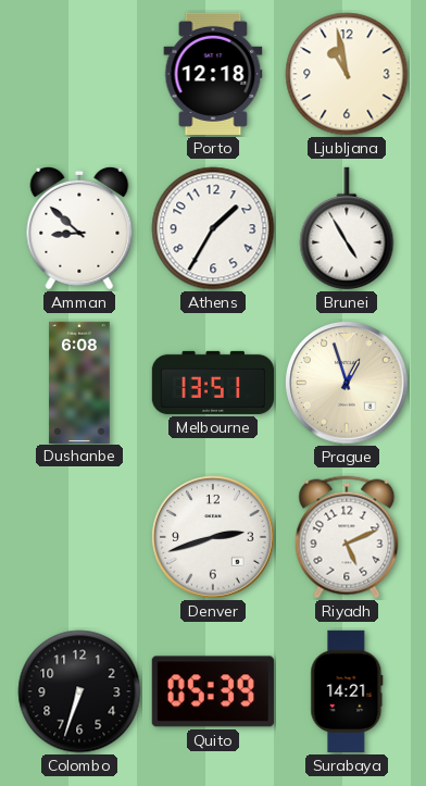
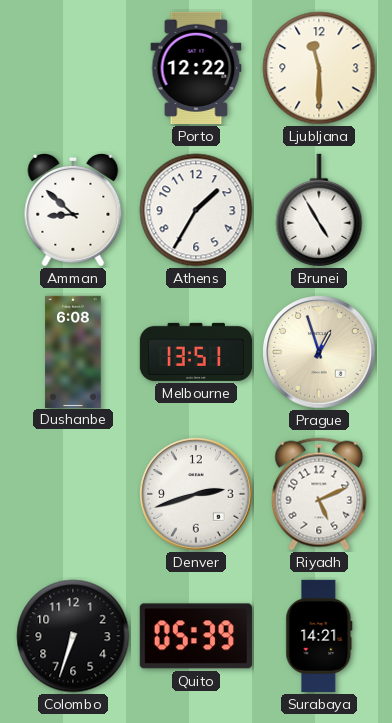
Porto: 12:18 -> 12:22
Ljubljana: 10:58 -> 11:30
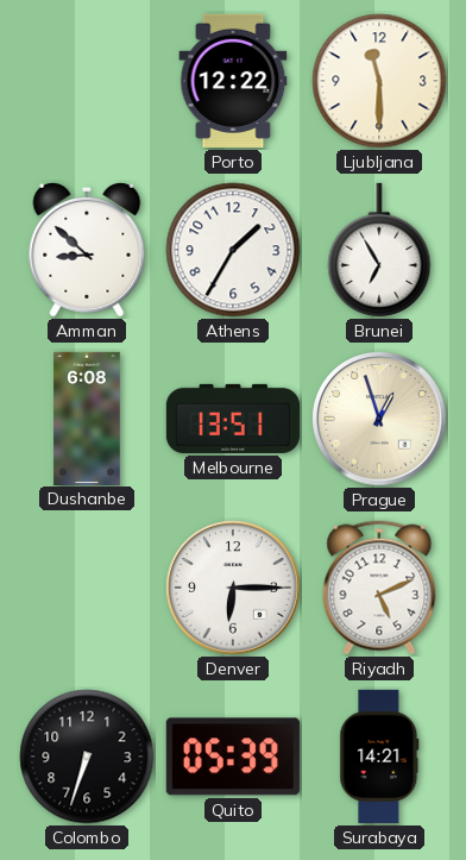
Brunei: 4:55 -> 6:55
Denver: 2:42 -> 6:15
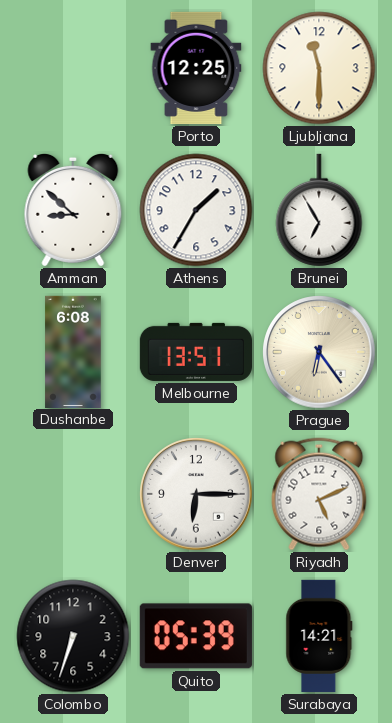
Porto: 12:22 -> 12:25
Prague: 12:57 -> 6:24
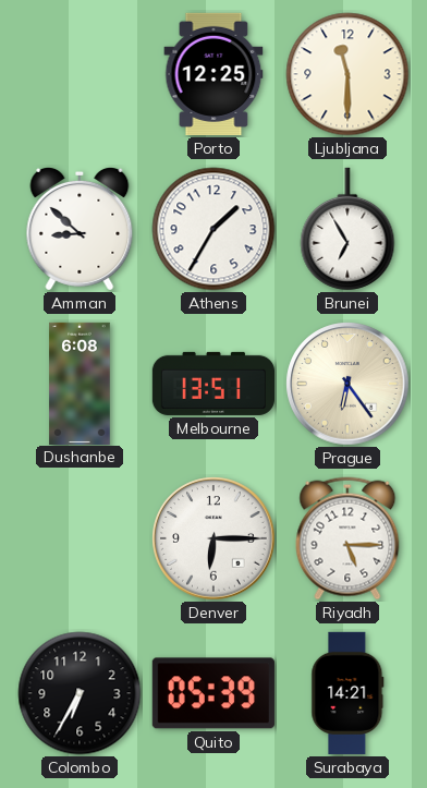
Riyadh: 5:11 -> 5:15
Colombo: 6:33 -> 6:35
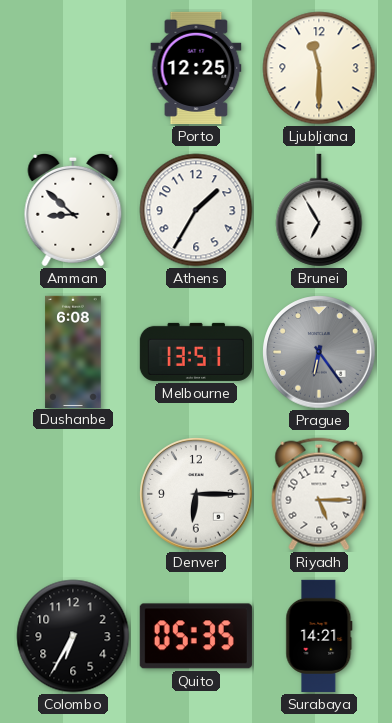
Prague dial: cream -> grey
Quito: 05:39 -> 05:35
